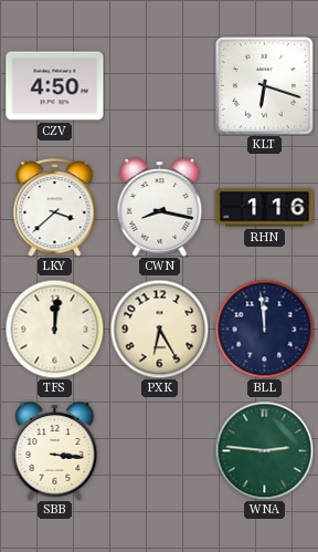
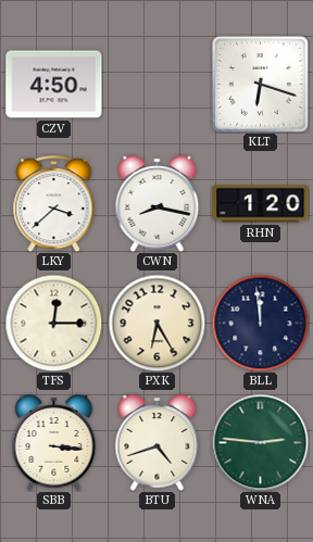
RHN: 1:16 -> 1:20
TFS: 12:01 -> 12:15
BTU: none -> 4:42
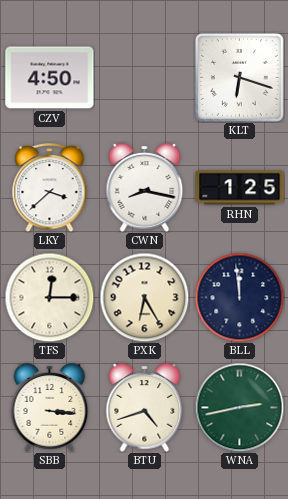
RHN: 1:20 -> 1:25
WNA: 2:46 -> 2:43
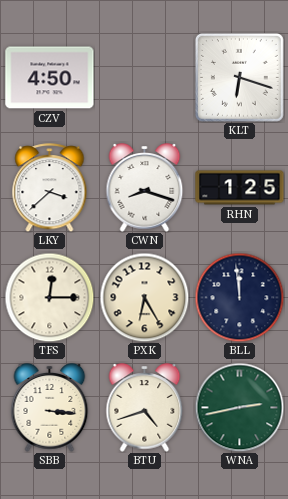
CWN: 8:17 -> 8:18
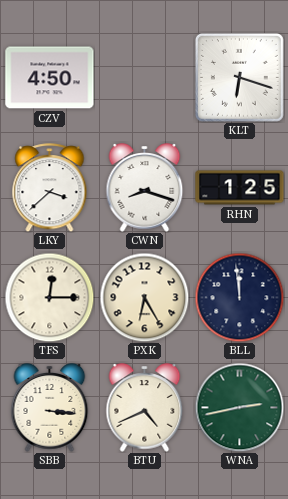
BTU: 4:42 -> 4:41
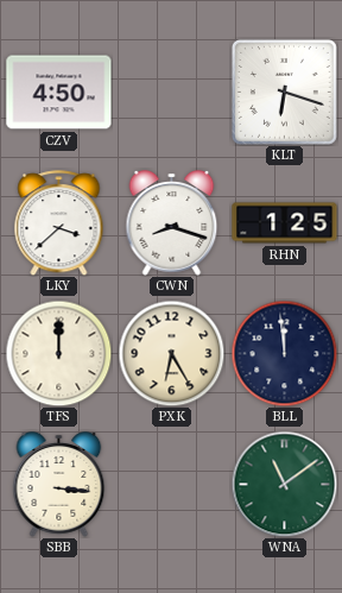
TFS: 12:15 -> 12:00
BTU: 4:41 -> none
WNA: 2:43 -> 11:09
